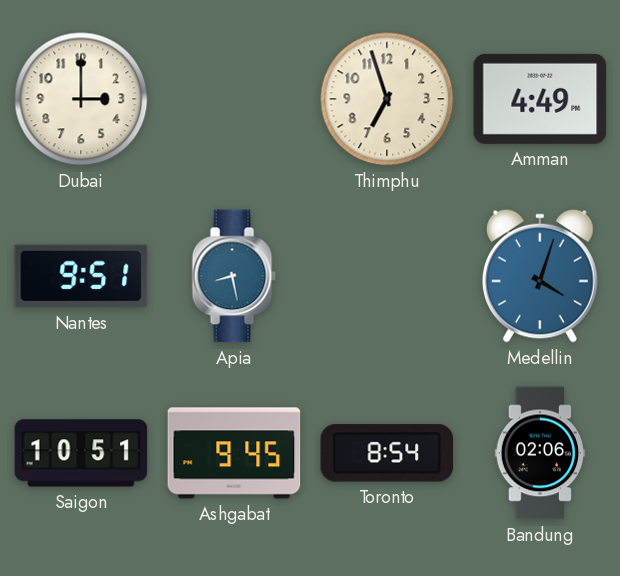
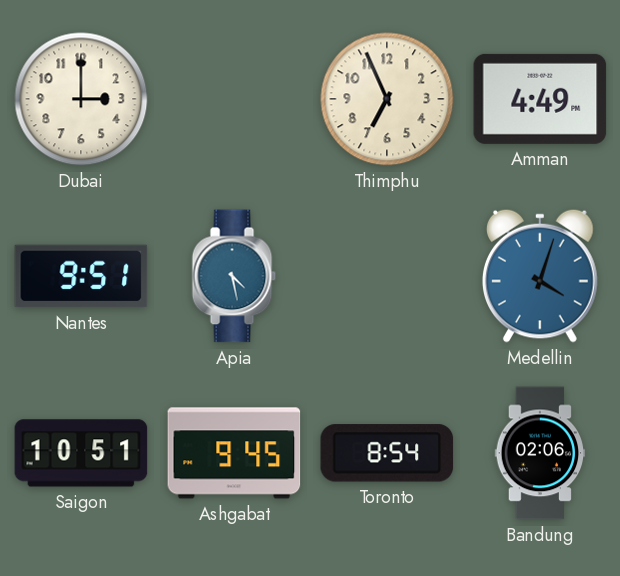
Thimphu: 6:57 -> 6:56
Apia: 8:28 -> 4:28
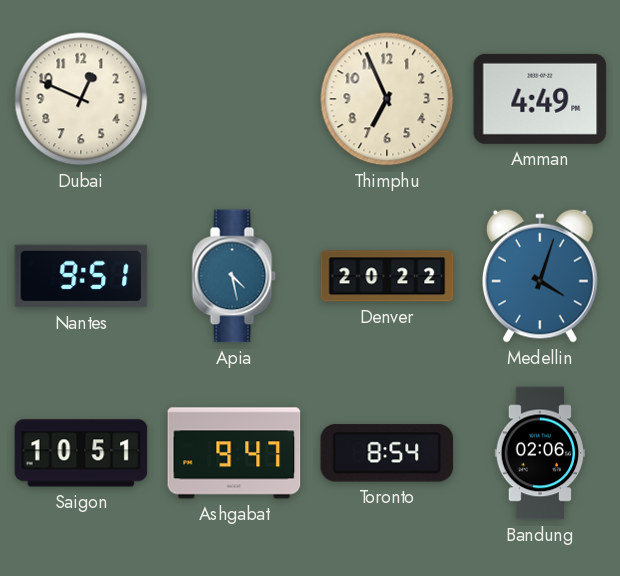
Dubai: 3:00 -> 12:49
Denver: none -> 20:22
Ashgabat: 9:45 -> 9:47
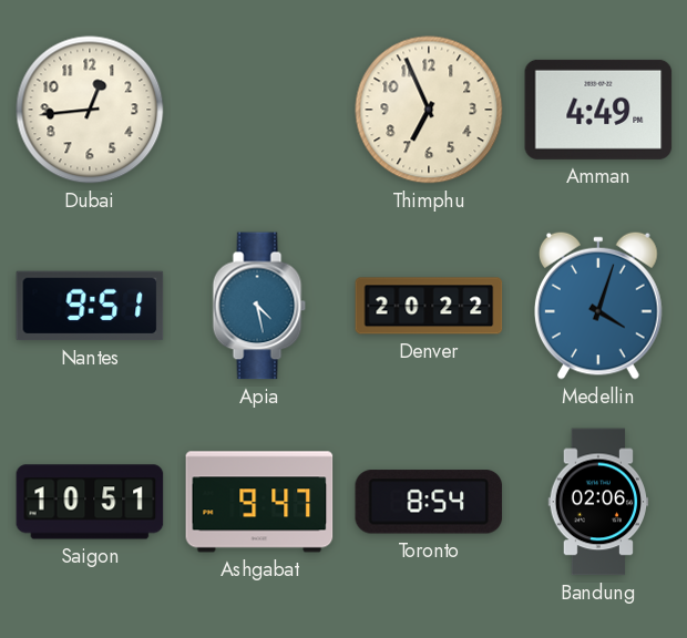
Dubai: 12:49 -> 12:44
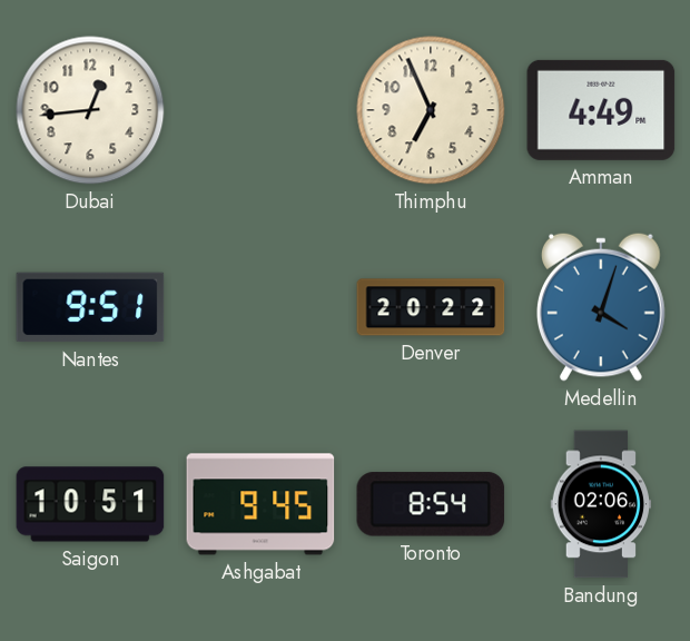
Apia: 4:28 -> none
Ashgabat: 9:47 -> 9:45
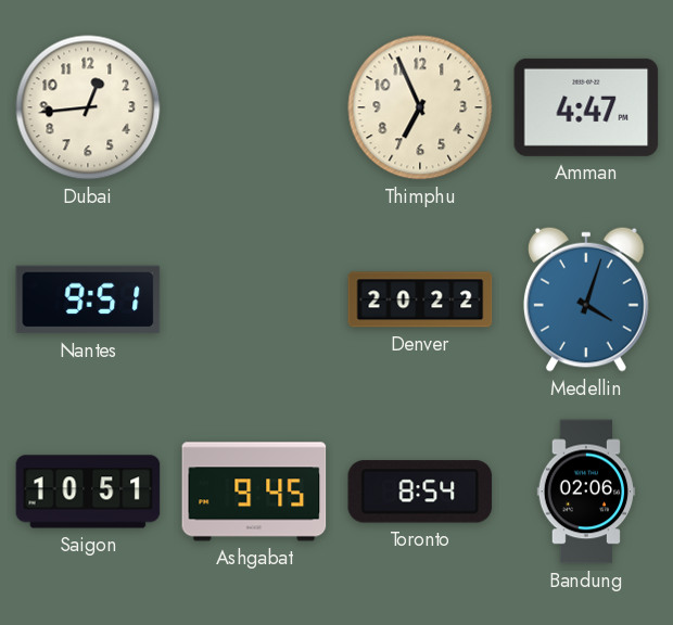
Amman: 4:49 -> 4:47
